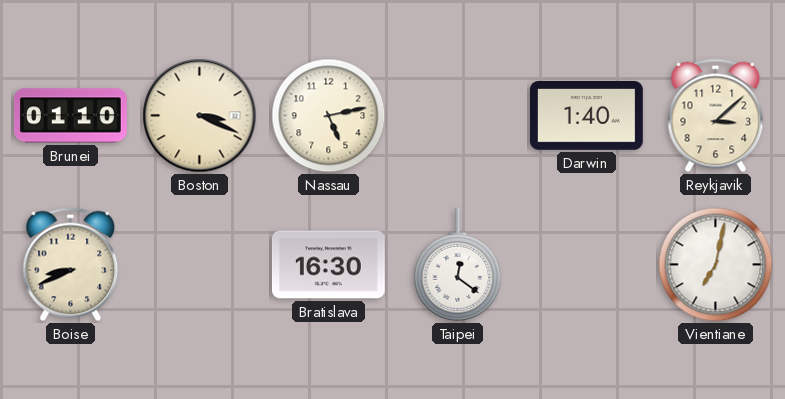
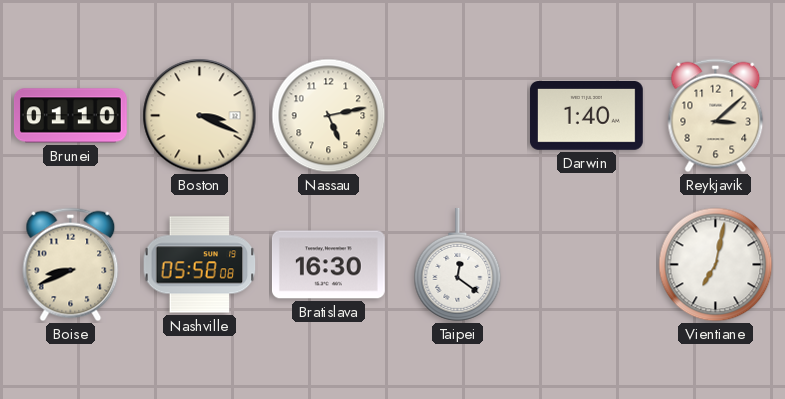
Nashville: none -> 05:58
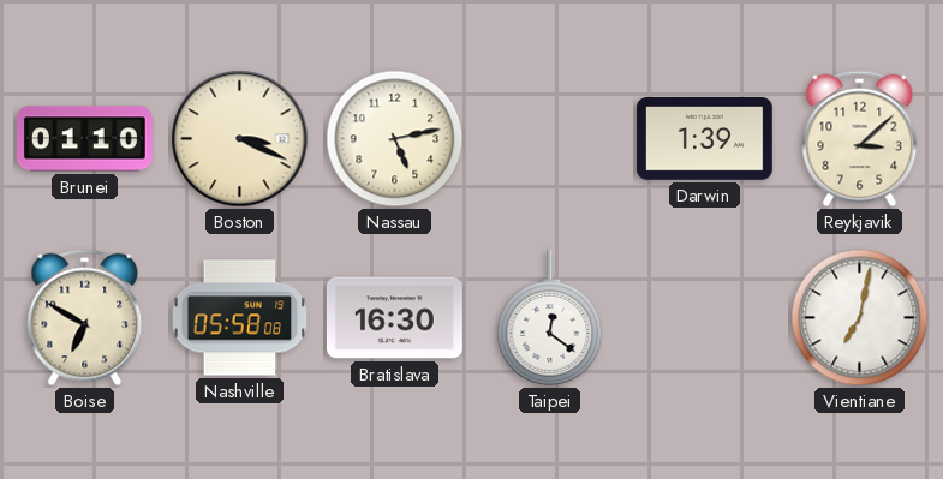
Darwin: 1:40 -> 1:39
Boise: 8:41 -> 6:50
